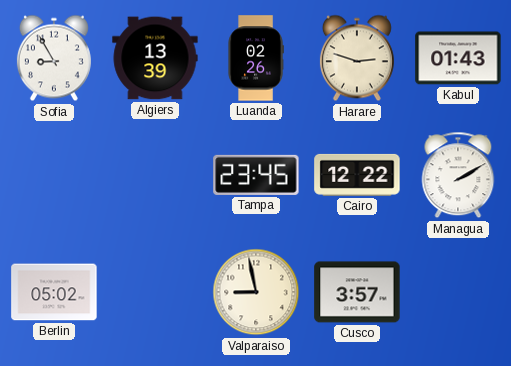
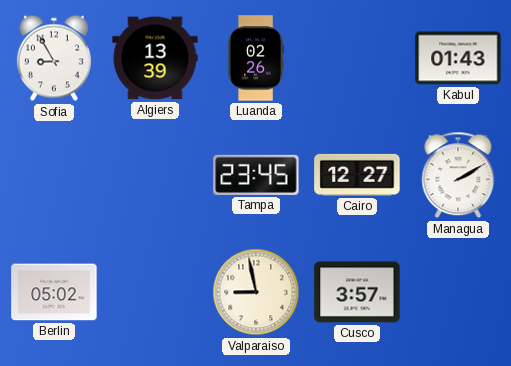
Harare: 2:48 -> none
Cairo: 12:22 -> 12:27
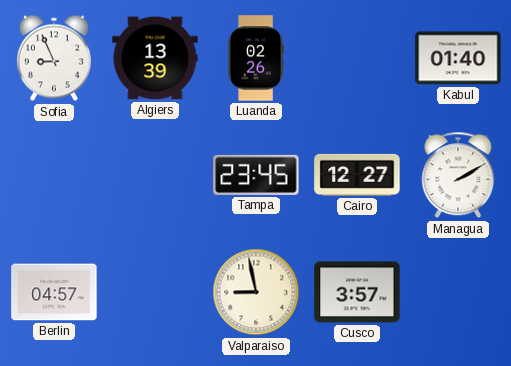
Sofia: 8:55 -> 8:56
Kabul: 01:43 -> 01:40
Berlin: 05:02 -> 04:57
